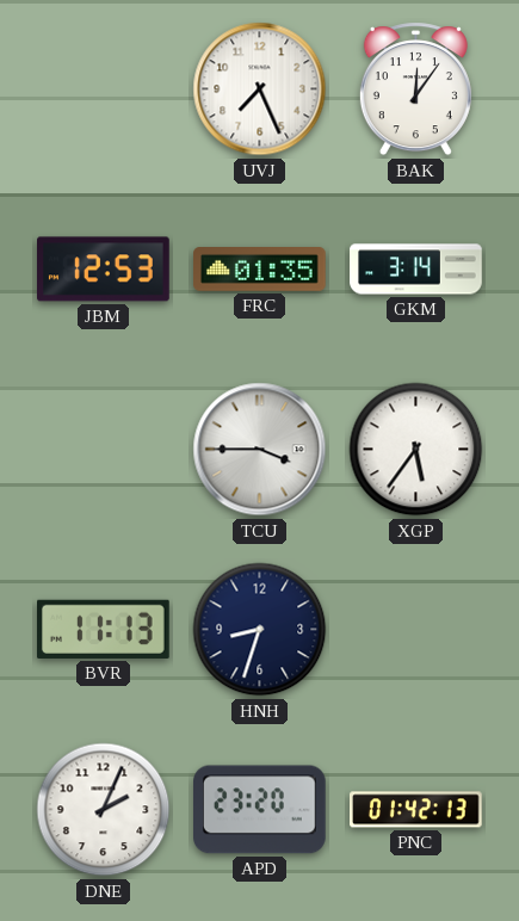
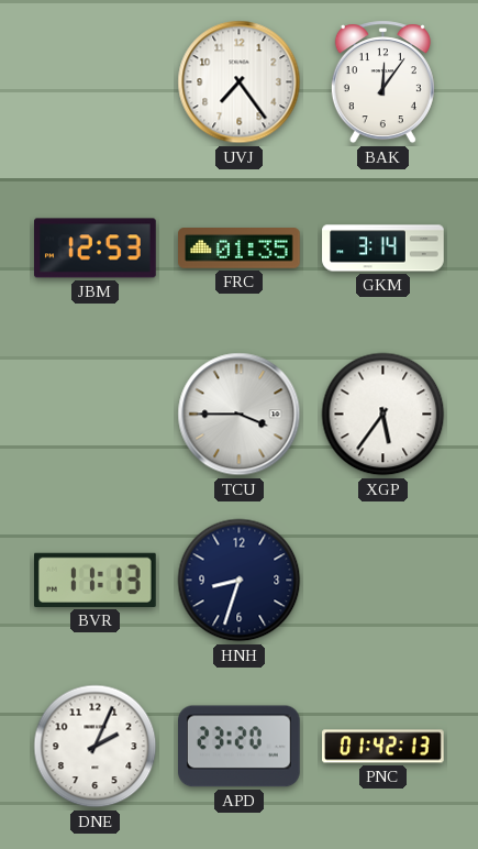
UVJ: 7:26 -> 7:24
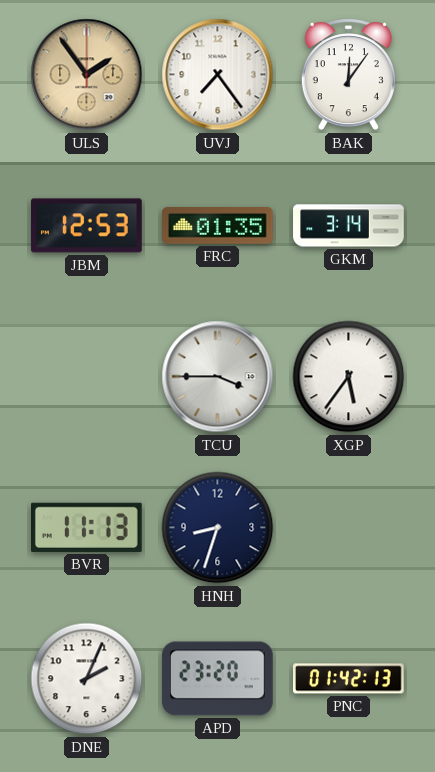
ULS: none -> 1:54
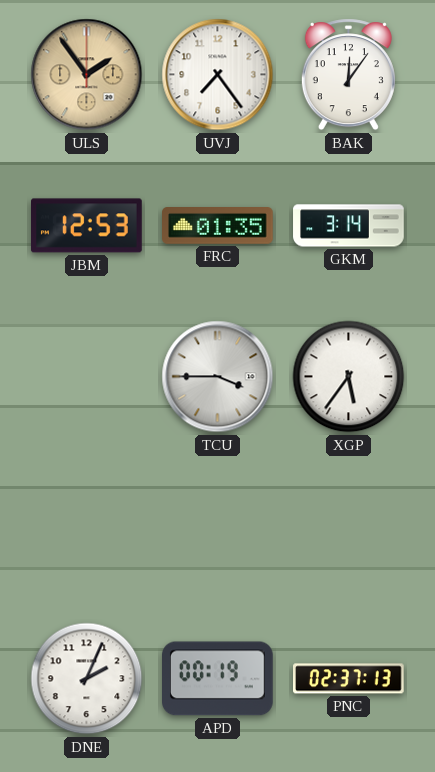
BVR: 11:13 -> none
HNH: 8:33 -> none
APD: 23:20 -> 00:19
PNC: 01:42 -> 02:37
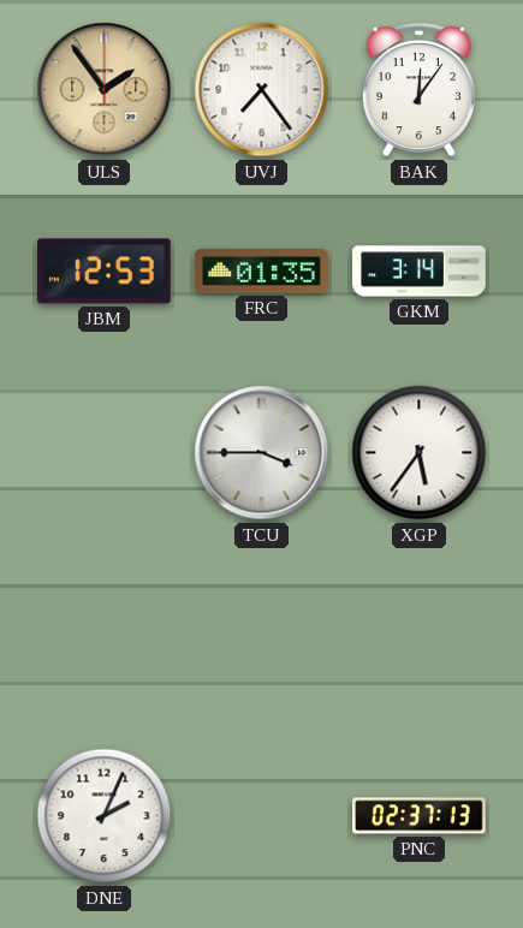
APD: 00:19 -> none
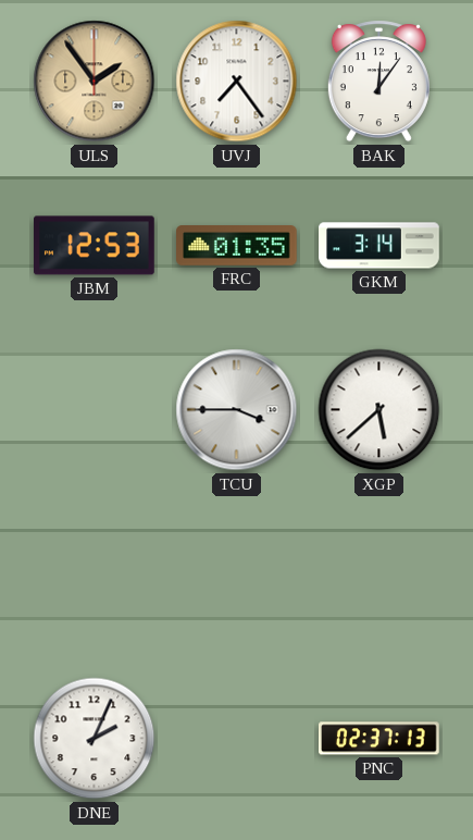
XGP: 5:36 -> 5:38
